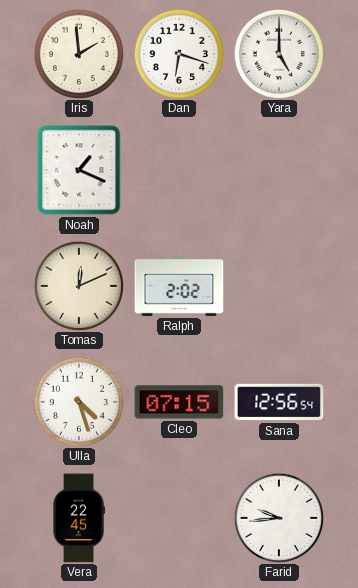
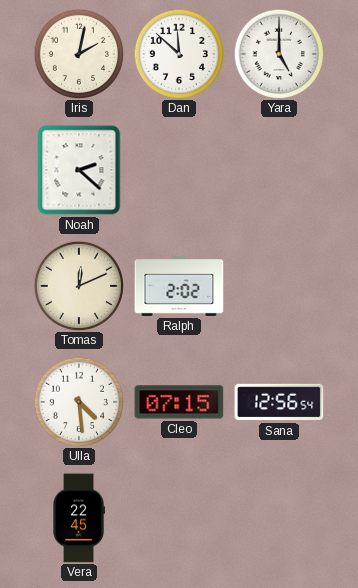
Iris: 1:59 -> 2:02
Dan: 6:18 -> 11:52
Noah: 1:19 -> 2:22
Ulla: 4:27 -> 4:29
Farid: 9:44 -> none
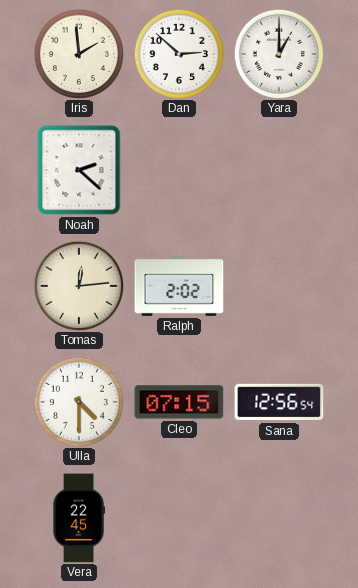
Iris: 2:02 -> 1:59
Dan: 11:52 -> 2:52
Yara: 5:00 -> 1:00
Tomas: 12:11 -> 12:14
Ulla: 4:29 -> 4:30
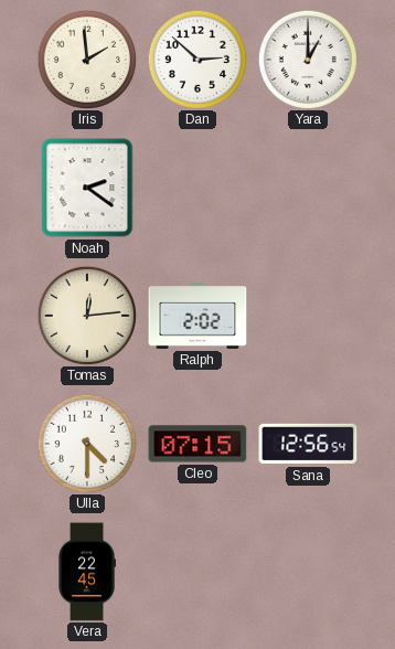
Noah: 2:22 -> 2:21
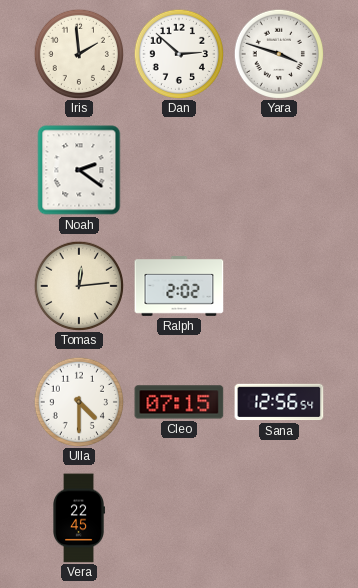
Yara: 1:00 -> 3:48
